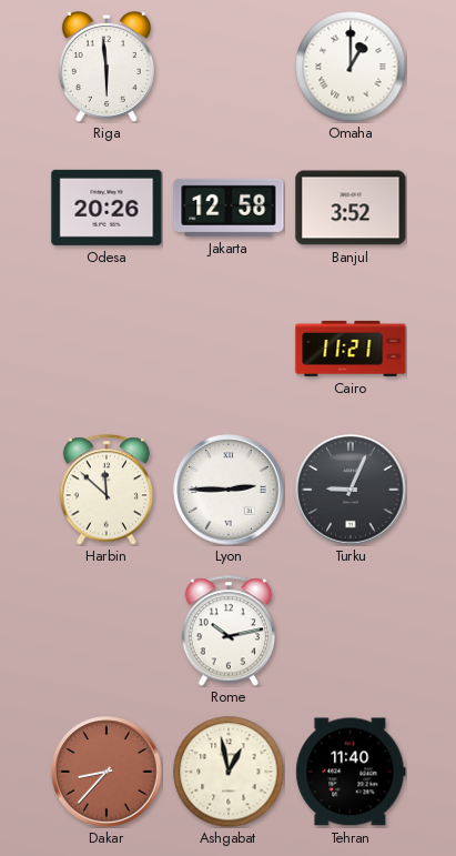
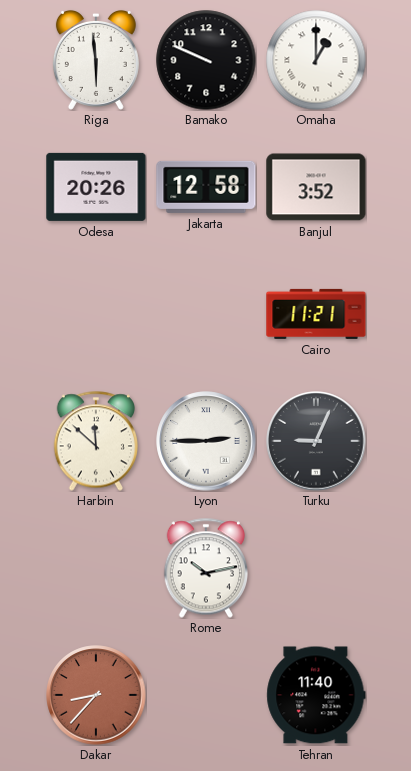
Bamako: none -> 9:49
Ashgabat: 12:58 -> none
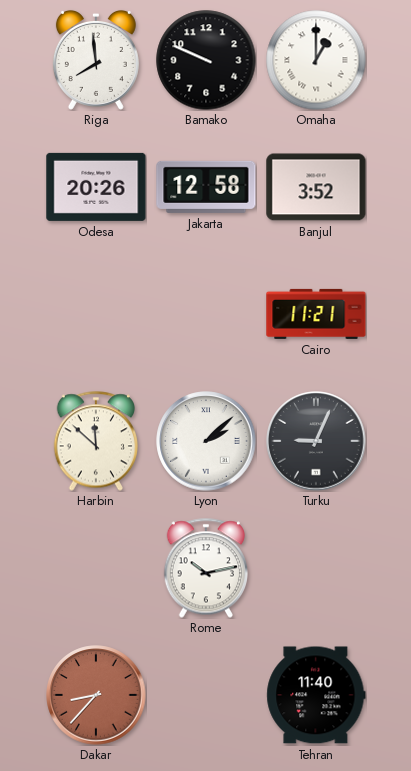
Riga: 5:59 -> 7:59
Lyon: 2:45 -> 2:08
